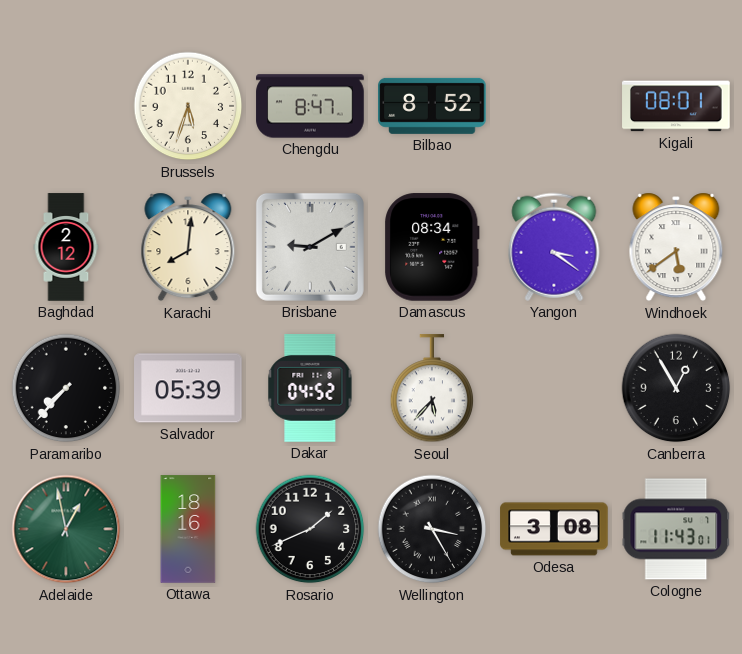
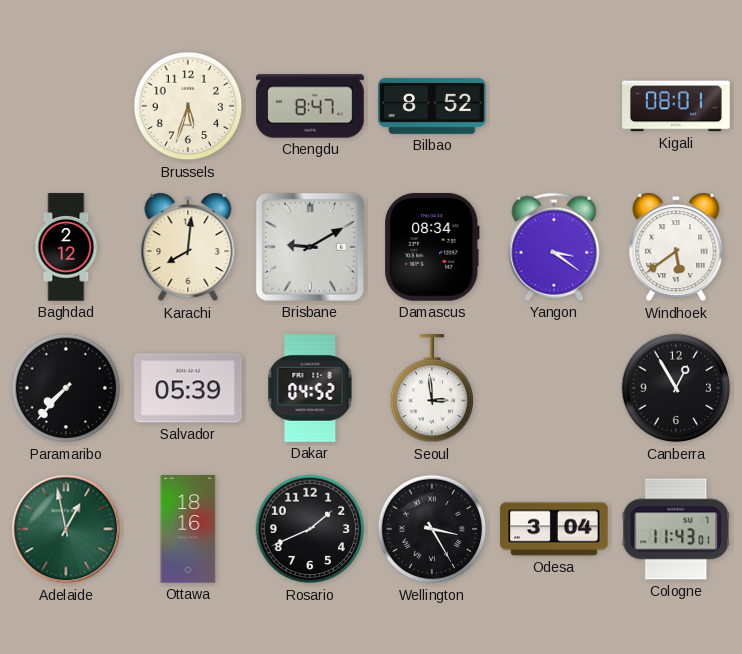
Seoul: 5:37 -> 2:59
Odesa: 3:08 -> 3:04
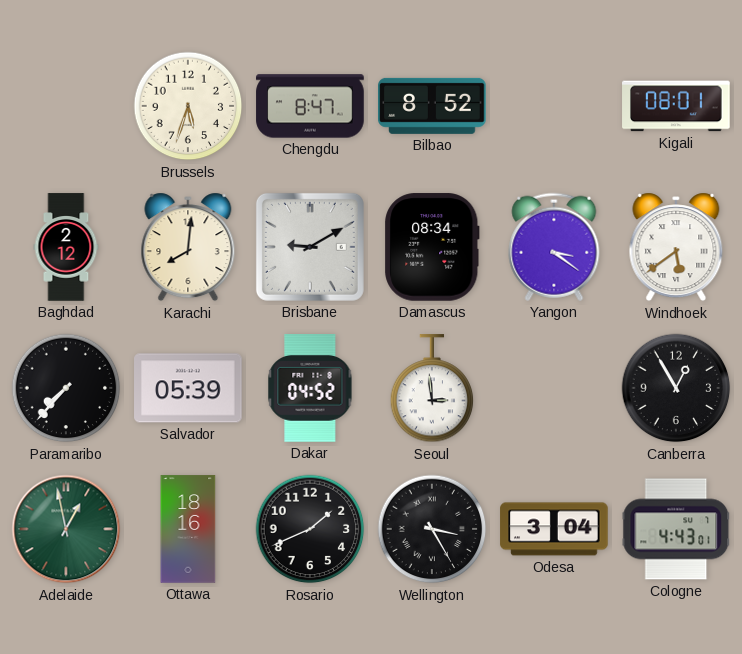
Cologne: 11:43 -> 4:43
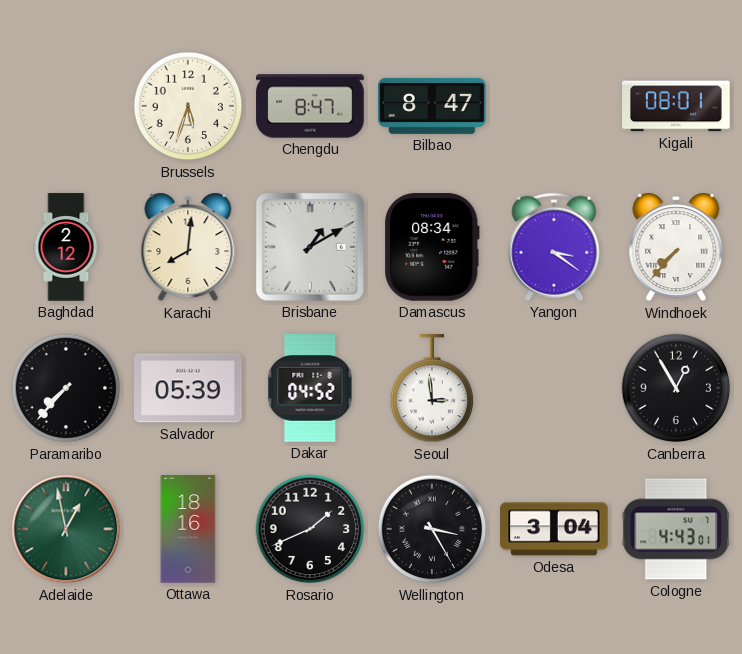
Bilbao: 8:52 -> 8:47
Brisbane: 9:10 -> 1:10
Windhoek: 5:39 -> 7:37
